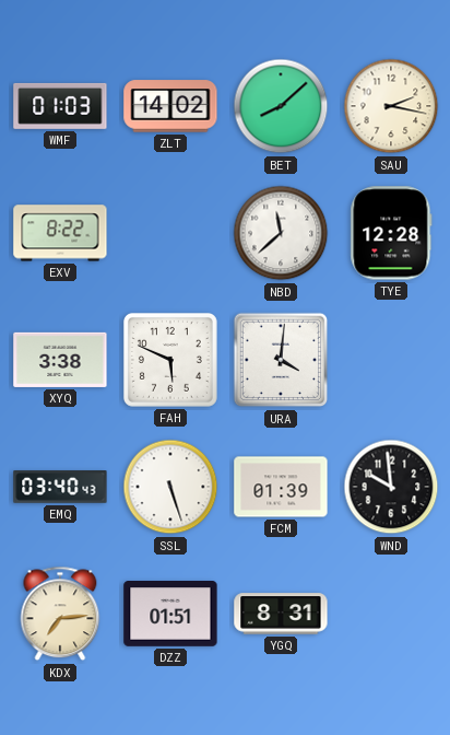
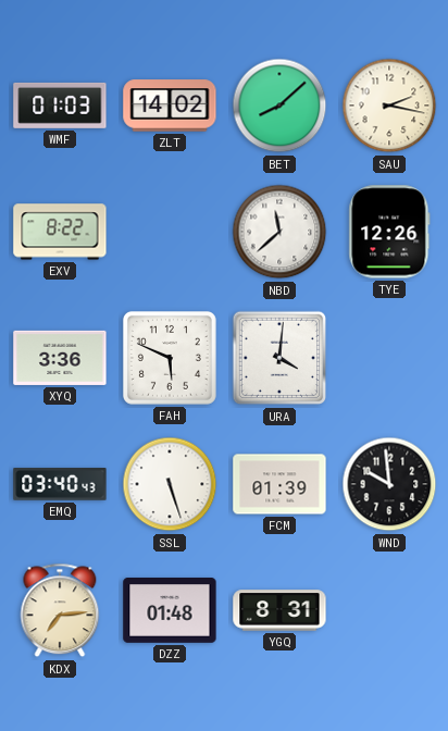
TYE: 12:28 -> 12:26
XYQ: 3:38 -> 3:36
DZZ: 01:51 -> 01:48
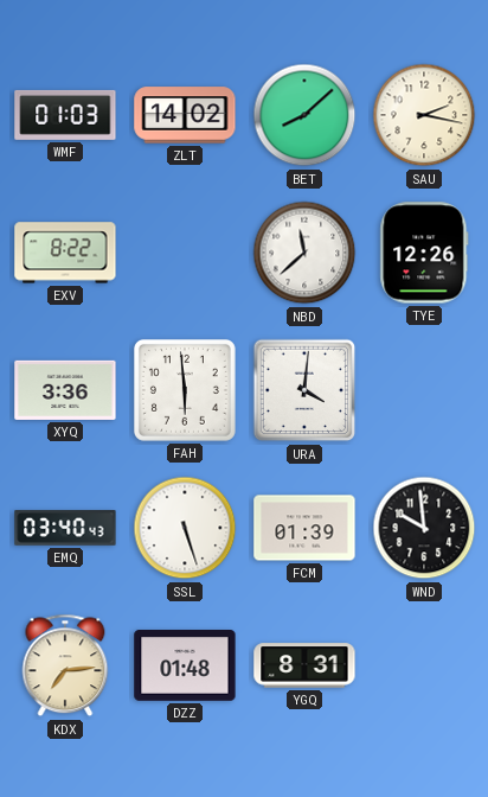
FAH: 5:49 -> 5:59
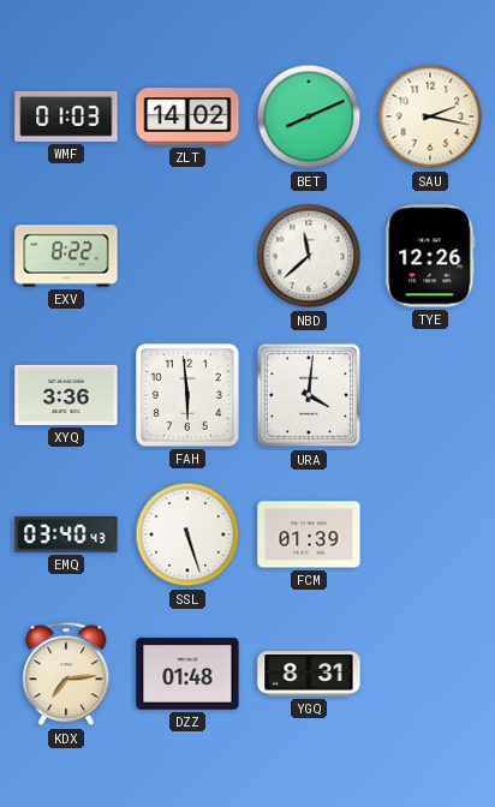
BET: 8:08 -> 8:11
WND: 9:59 -> none
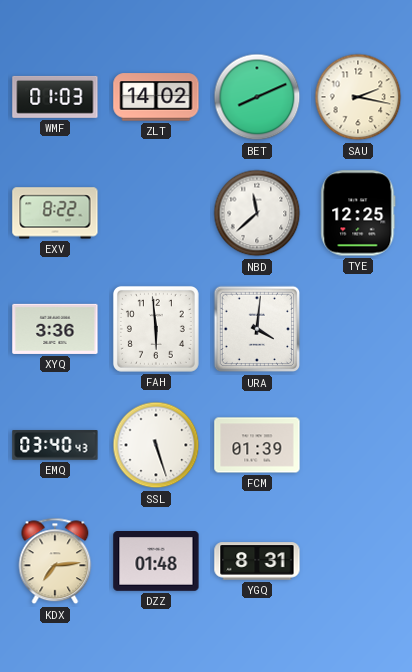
TYE: 12:26 -> 12:25
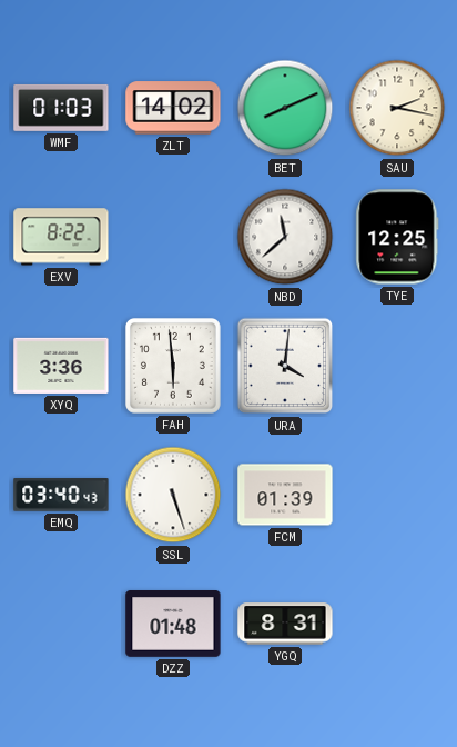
KDX: 7:14 -> none
